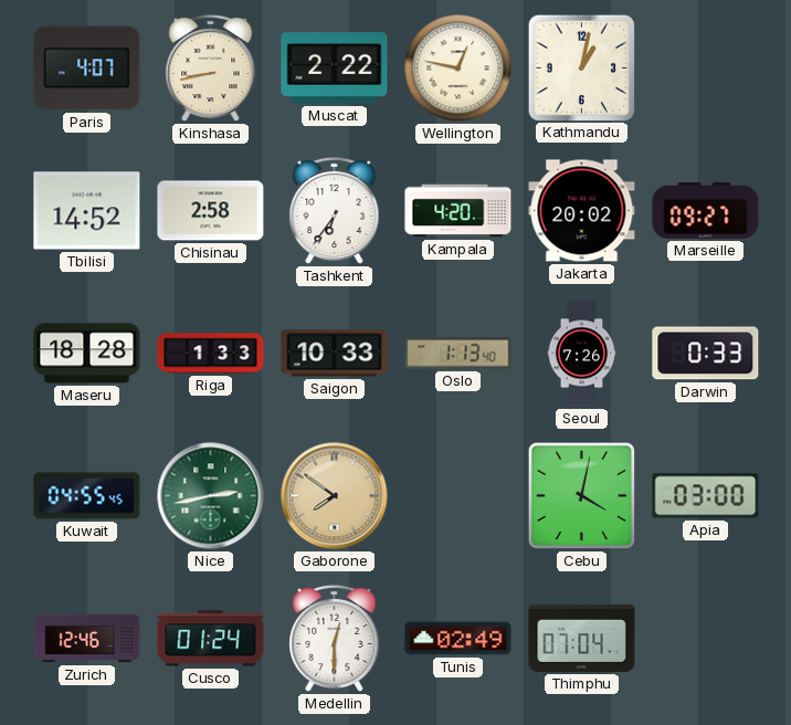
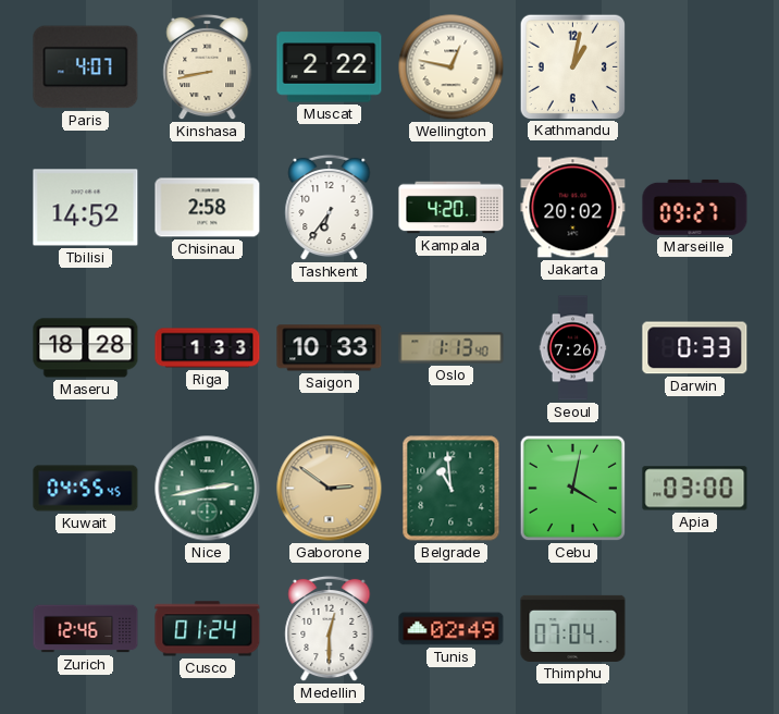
Gaborone: 7:51 -> 2:51
Belgrade: none -> 10:59
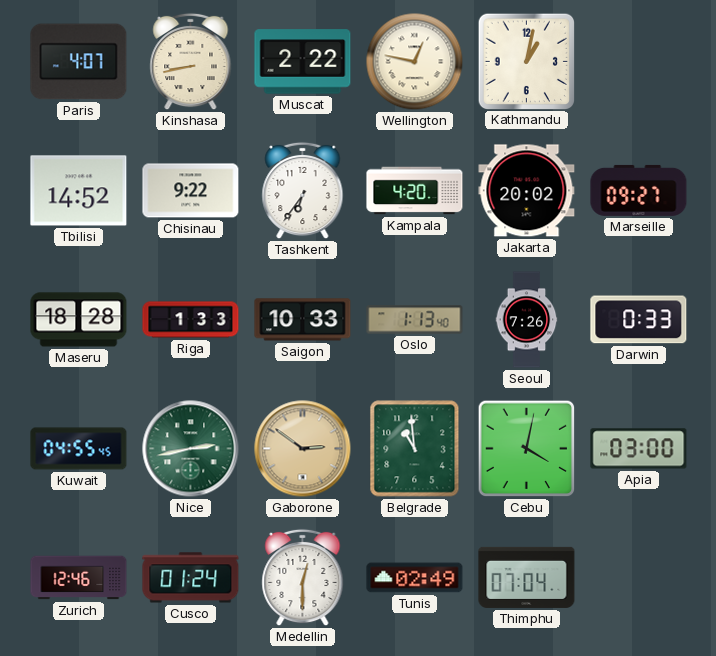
Chisinau: 2:58 -> 9:22
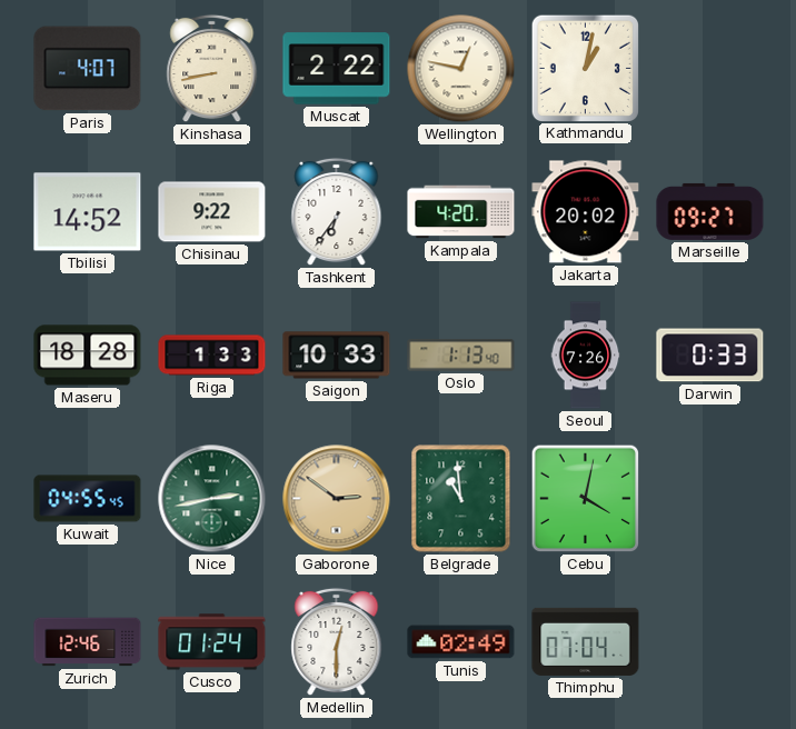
Apia: 03:00 -> none
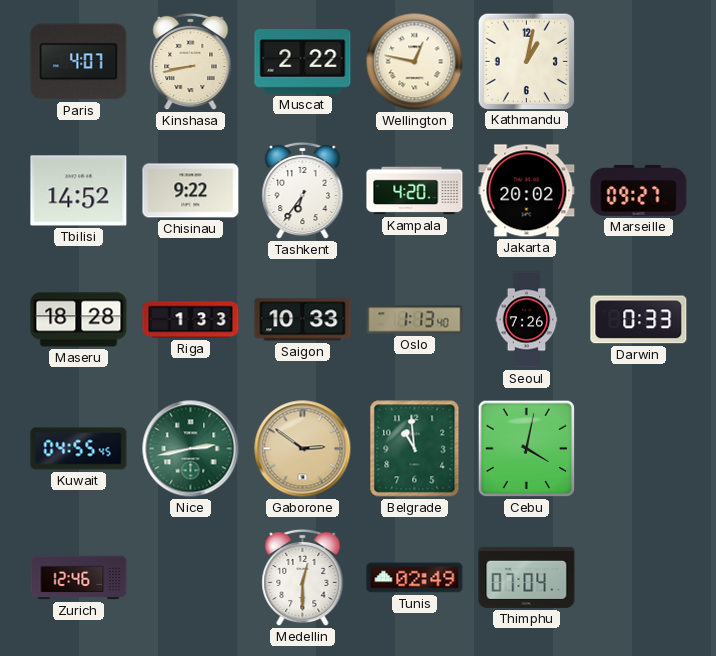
Cusco: 01:24 -> none
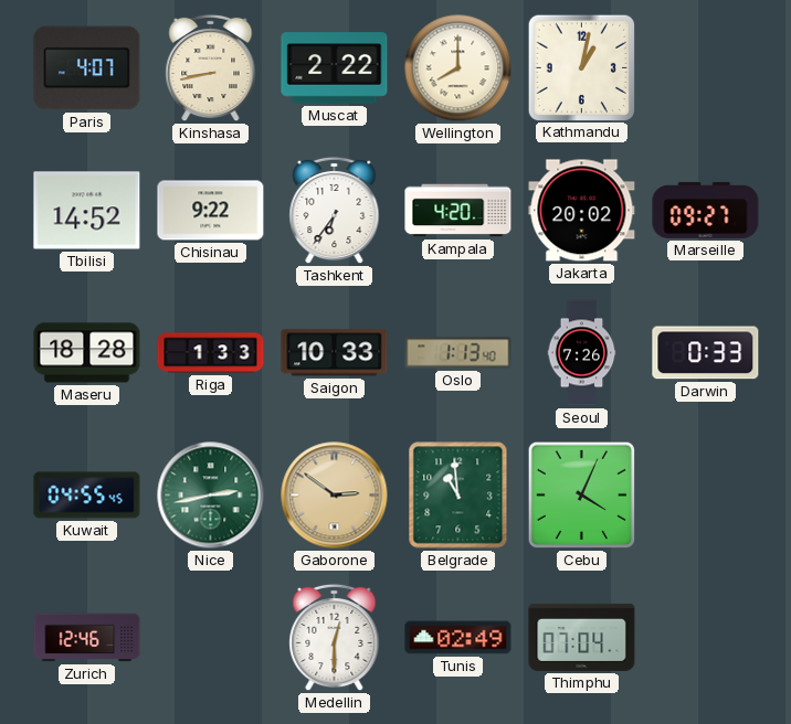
Wellington: 12:47 -> 8:00
Cebu: 4:02 -> 4:04
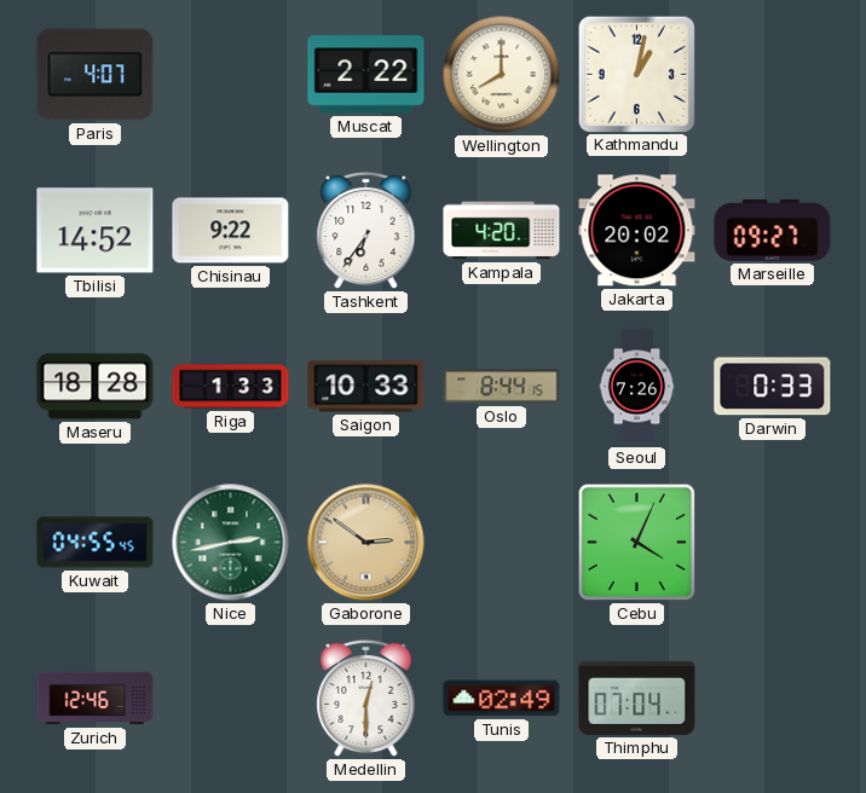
Kinshasa: 8:43 -> none
Oslo: 1:13 -> 8:44
Belgrade: 10:59 -> none
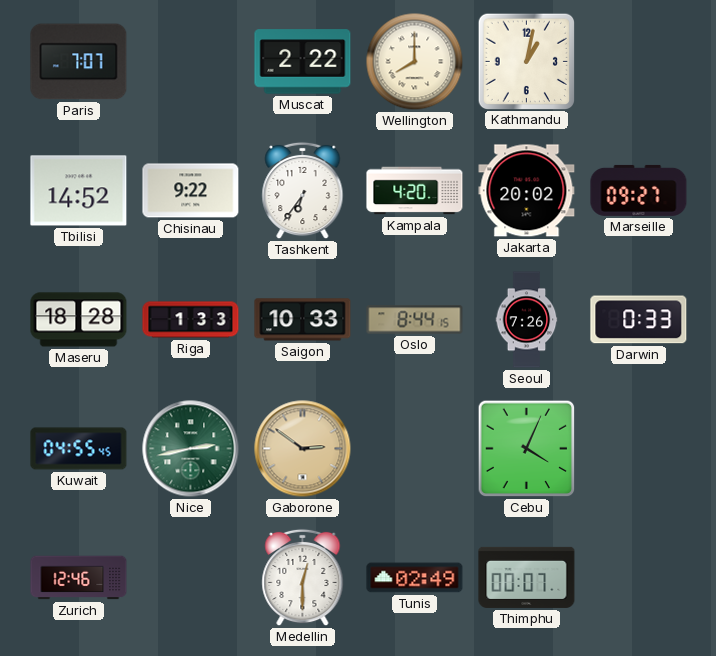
Paris: 4:07 -> 7:07
Thimphu: 07:04 -> 00:07
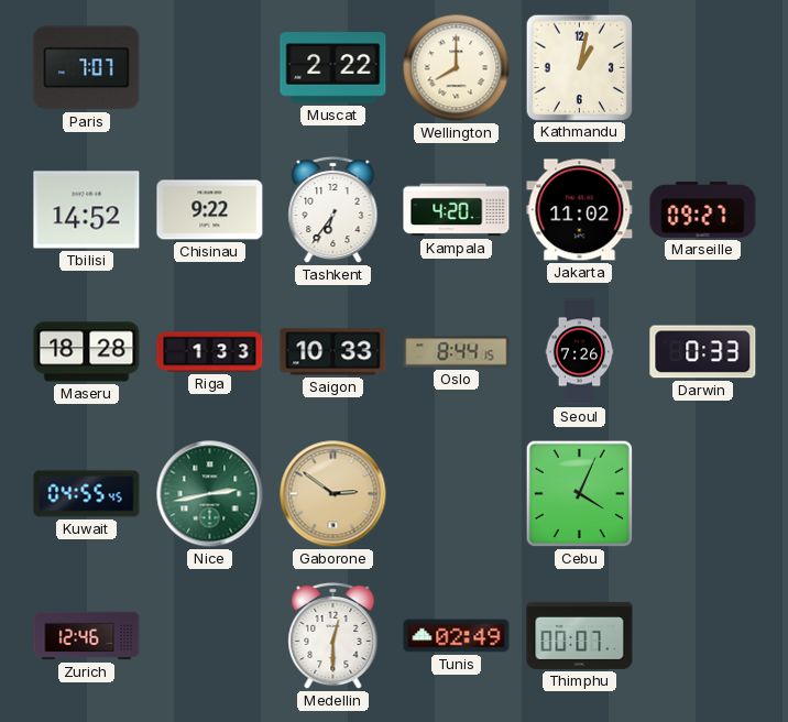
Jakarta: 20:02 -> 11:02
